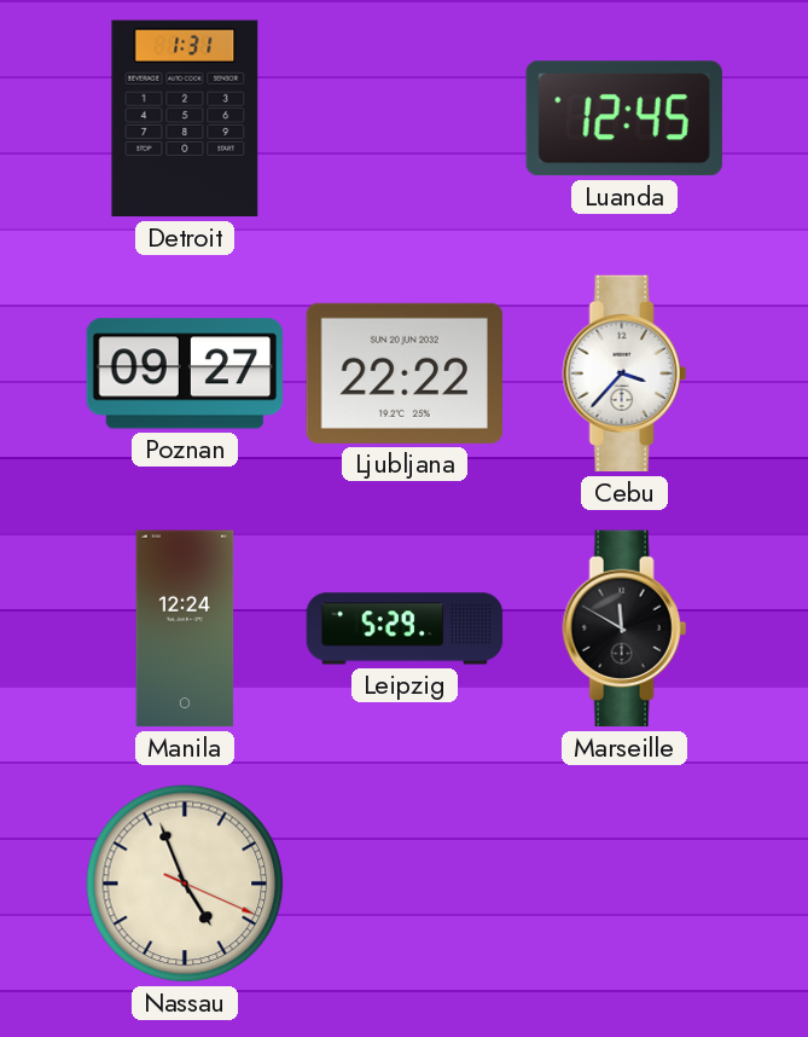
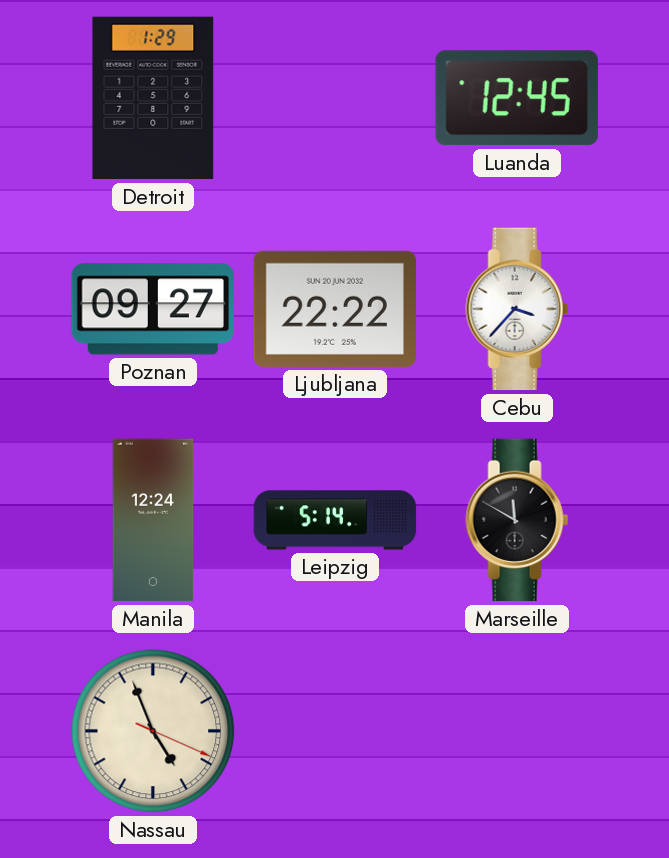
Detroit: 1:31 -> 1:29
Leipzig: 5:29 -> 5:14
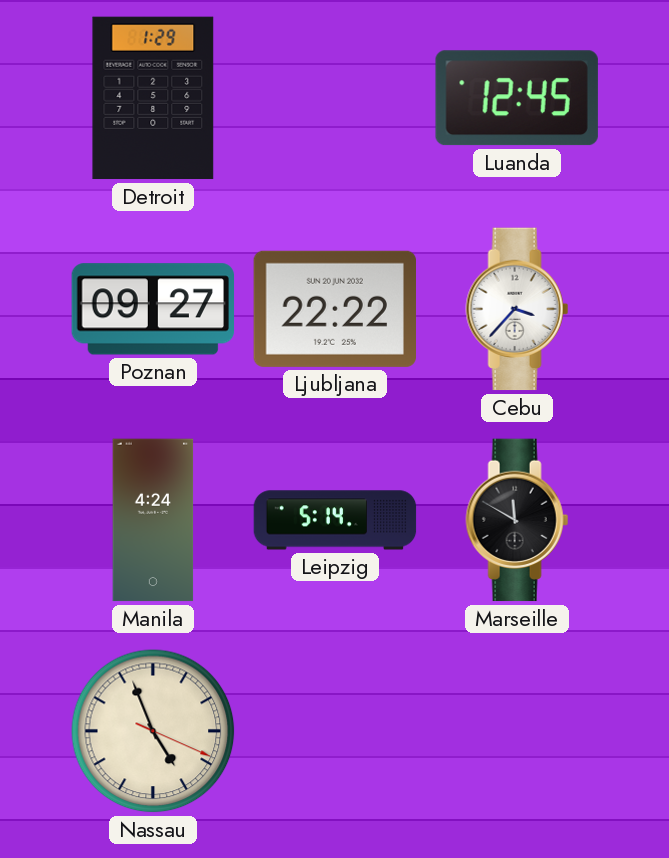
Manila: 12:24 -> 4:24
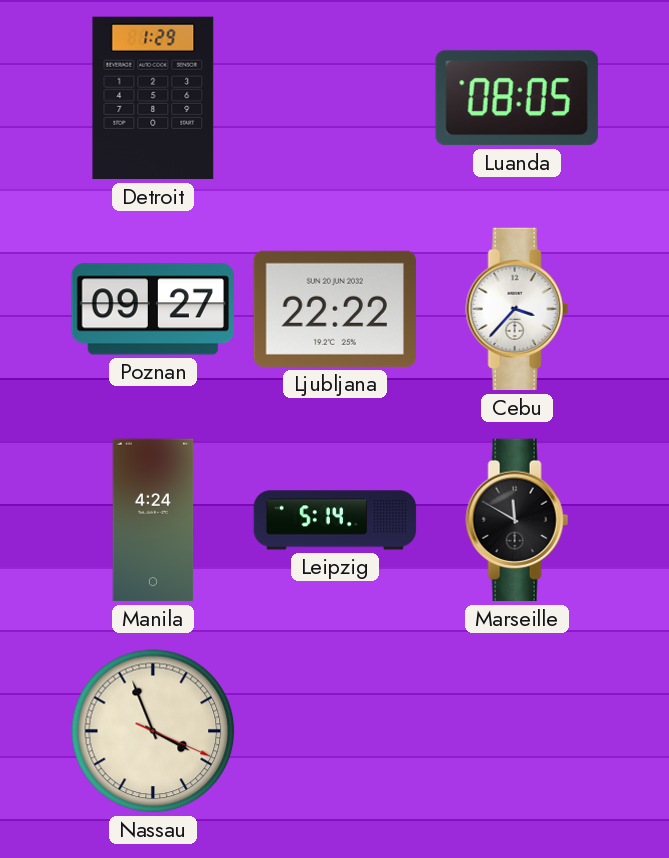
Luanda: 12:45 -> 08:05
Nassau: 4:56 -> 3:56
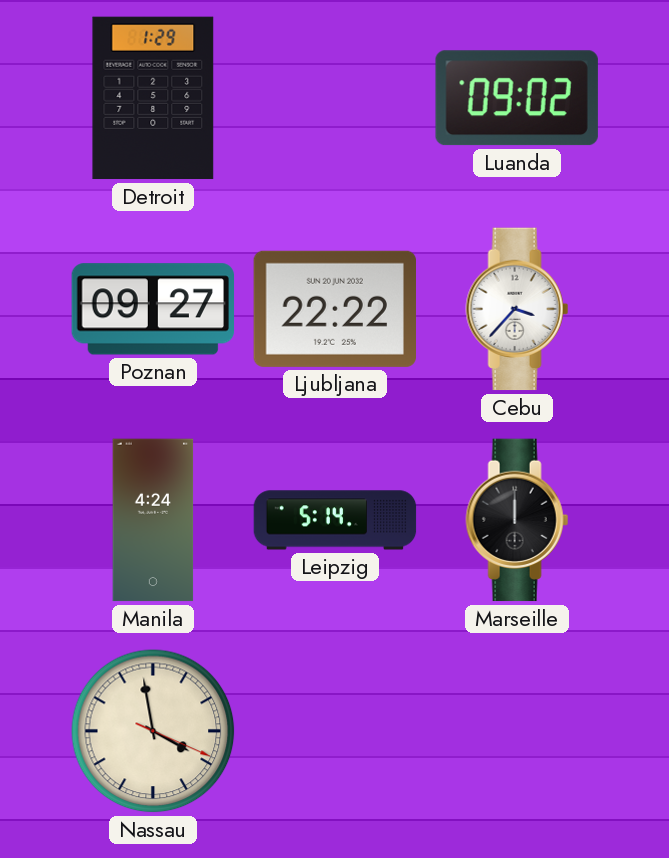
Luanda: 08:05 -> 09:02
Marseille: 11:50 -> 12:00
Nassau: 3:56 -> 3:58
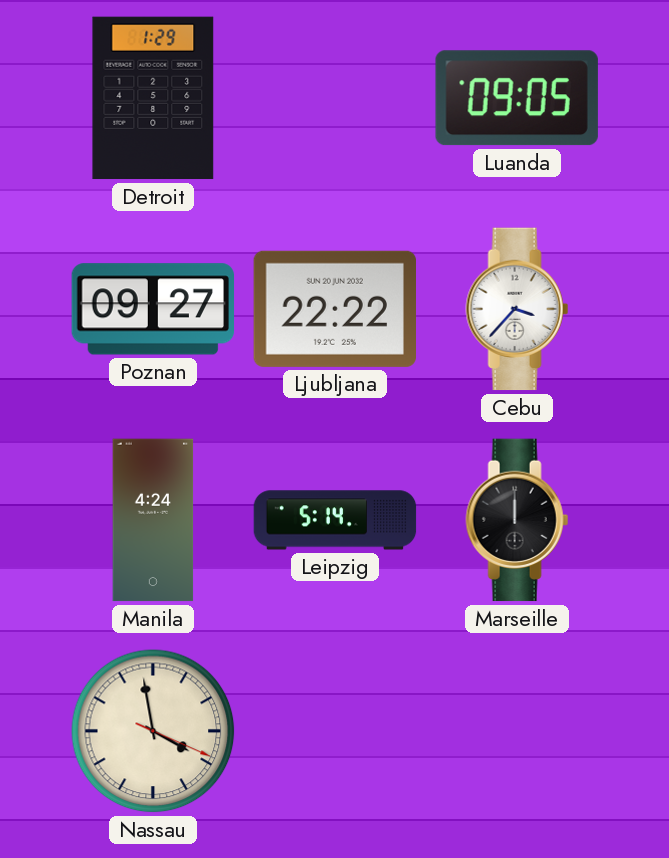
Luanda: 09:02 -> 09:05
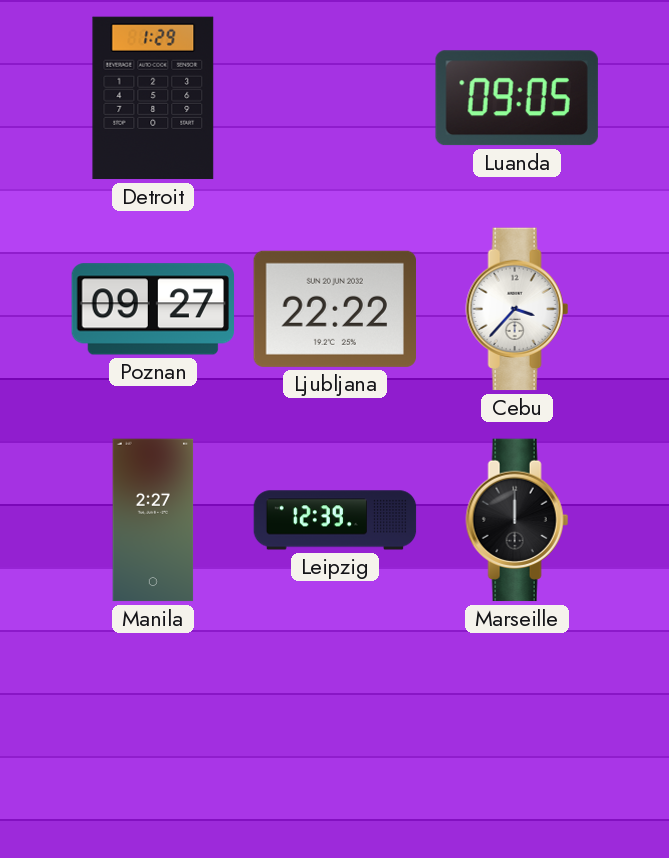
Manila: 4:24 -> 2:27
Leipzig: 5:14 -> 12:39
Nassau: 3:58 -> none
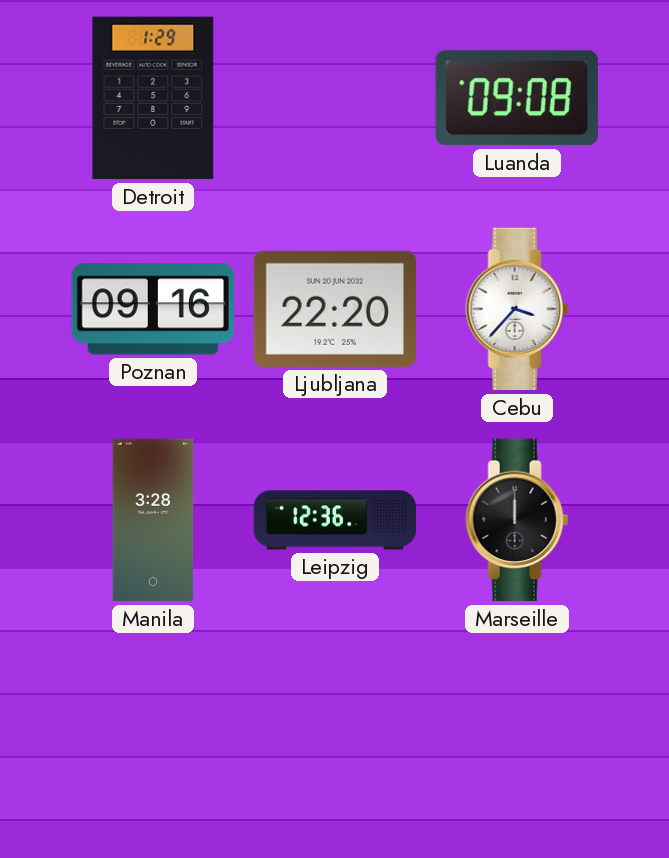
Luanda: 09:05 -> 09:08
Poznan: 09:27 -> 09:16
Ljubljana: 22:22 -> 22:20
Manila: 2:27 -> 3:28
Leipzig: 12:39 -> 12:36
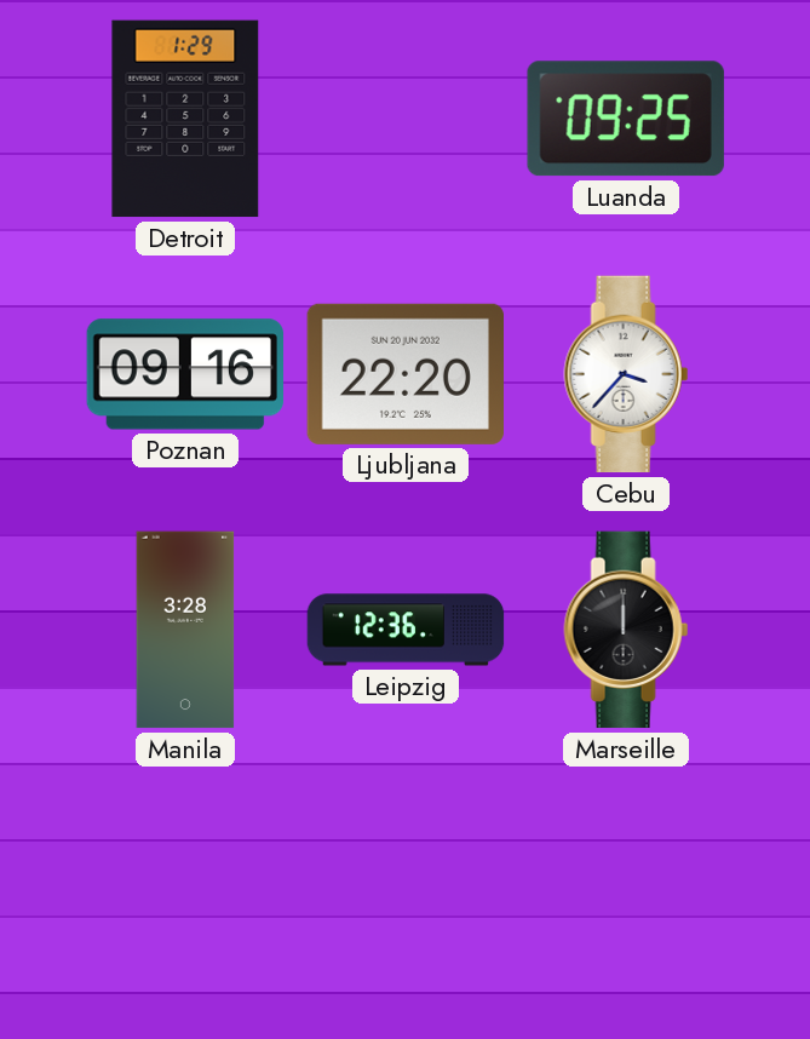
Luanda: 09:08 -> 09:25
